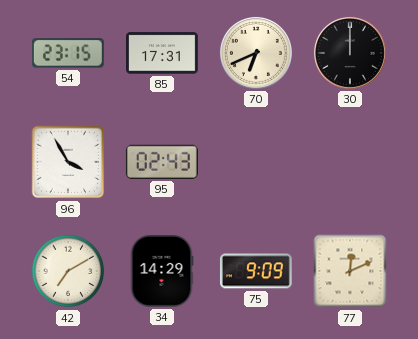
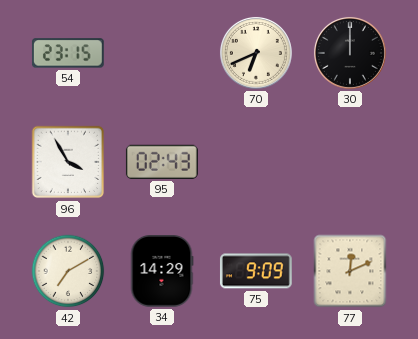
85: 17:31 -> none
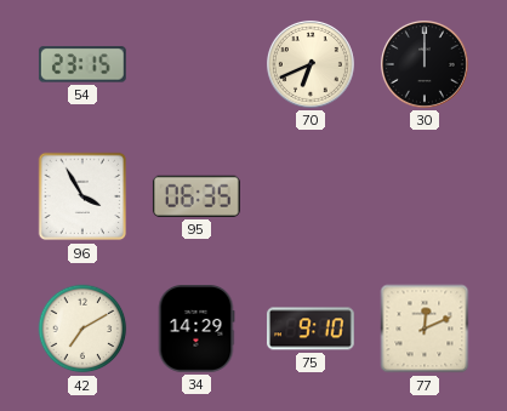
95: 02:43 -> 06:35
75: 9:09 -> 9:10
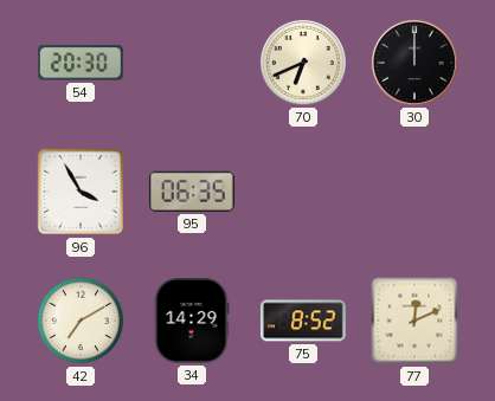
54: 23:15 -> 20:30
75: 9:10 -> 8:52
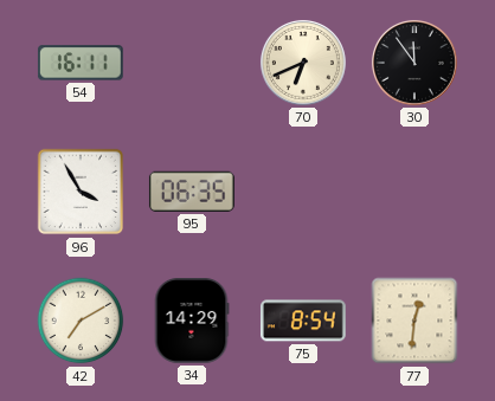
54: 20:30 -> 16:11
30: 12:00 -> 11:54
75: 8:52 -> 8:54
77: 12:11 -> 12:31
